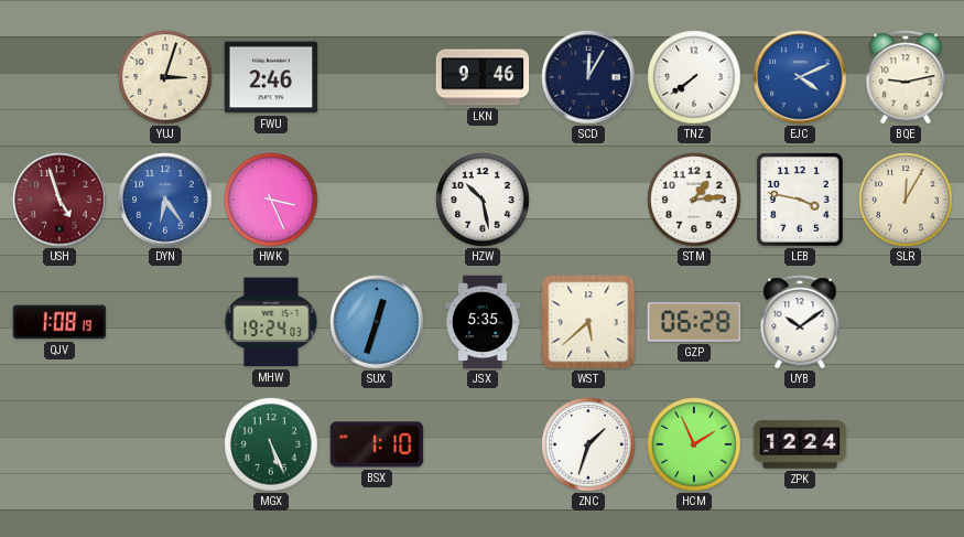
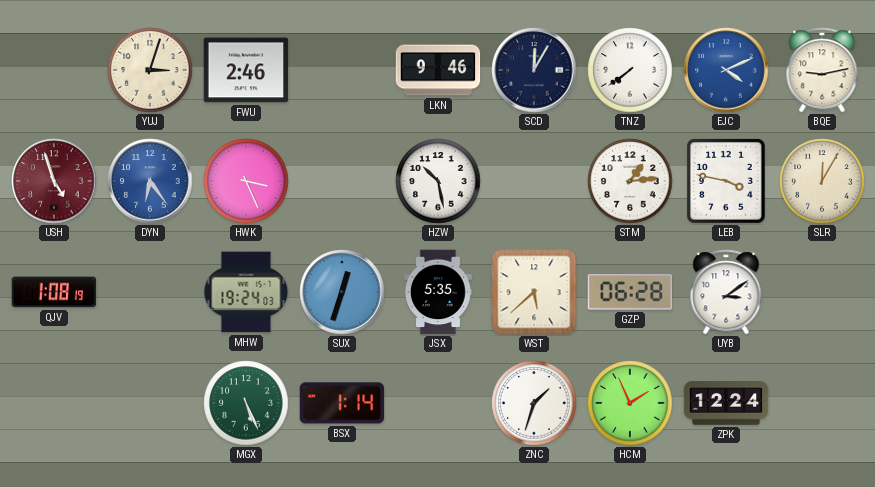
UYB: 10:09 -> 3:09
BSX: 1:10 -> 1:14
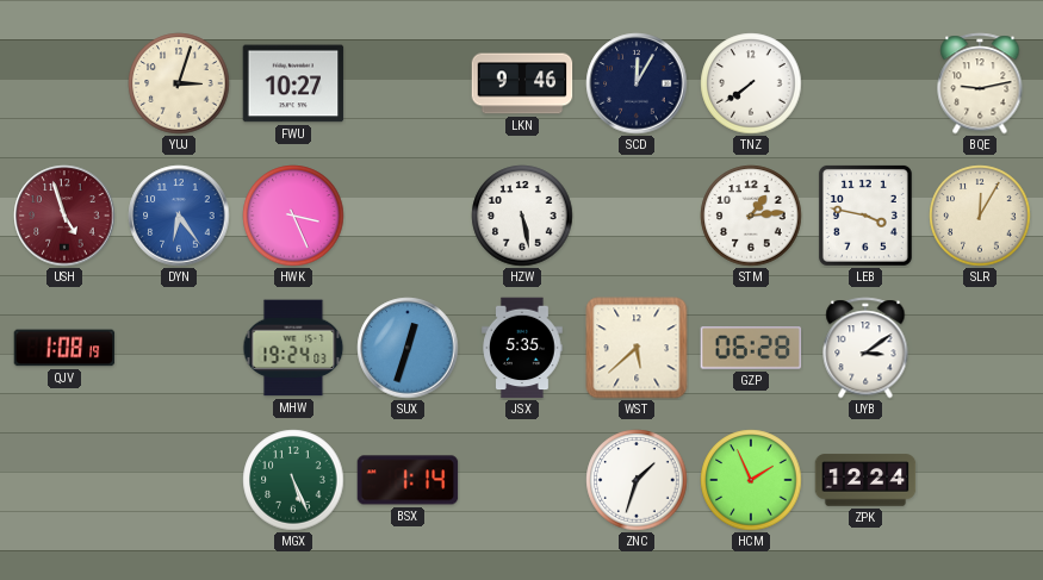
FWU: 2:46 -> 10:27
EJC: 4:11 -> none
HZW: 10:28 -> 5:28
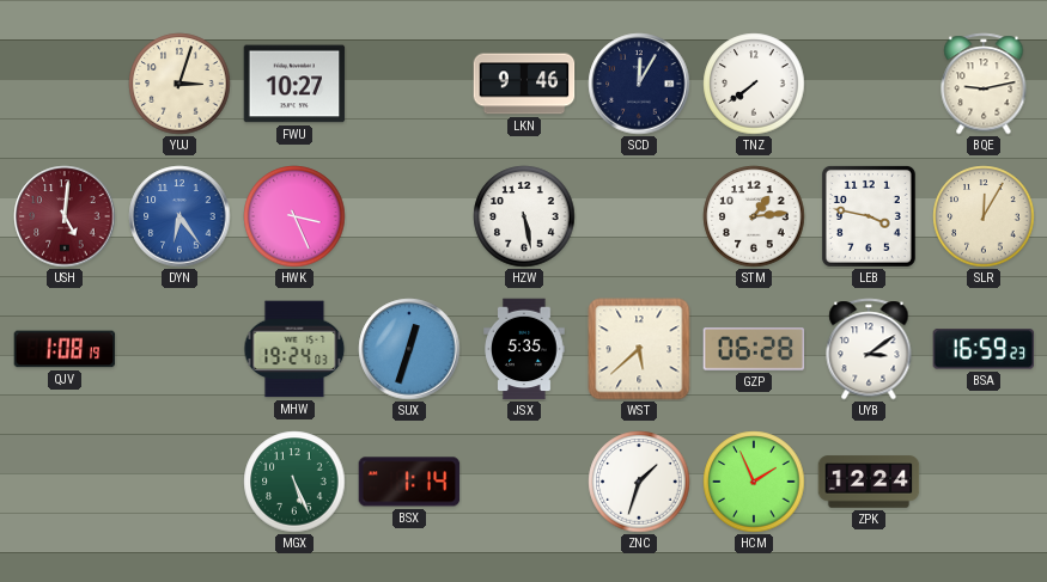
USH: 4:57 -> 5:01
BSA: none -> 16:59
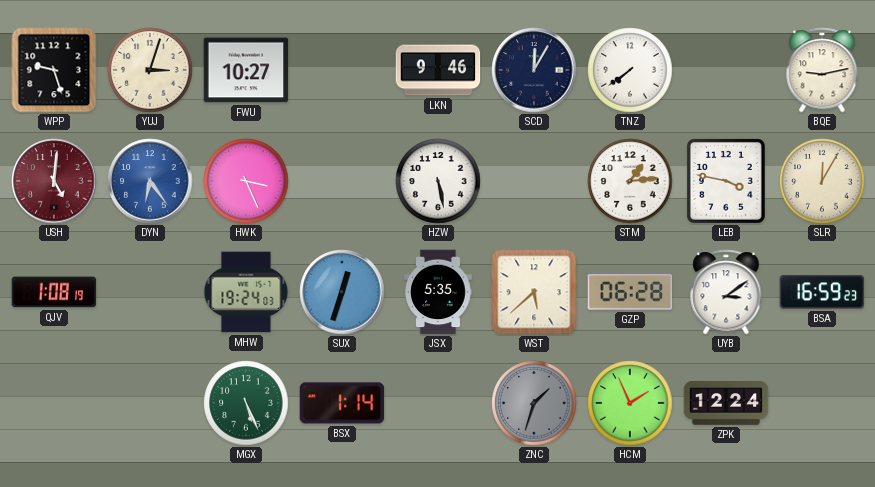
WPP: none -> 9:27
ZNC dial: white -> grey
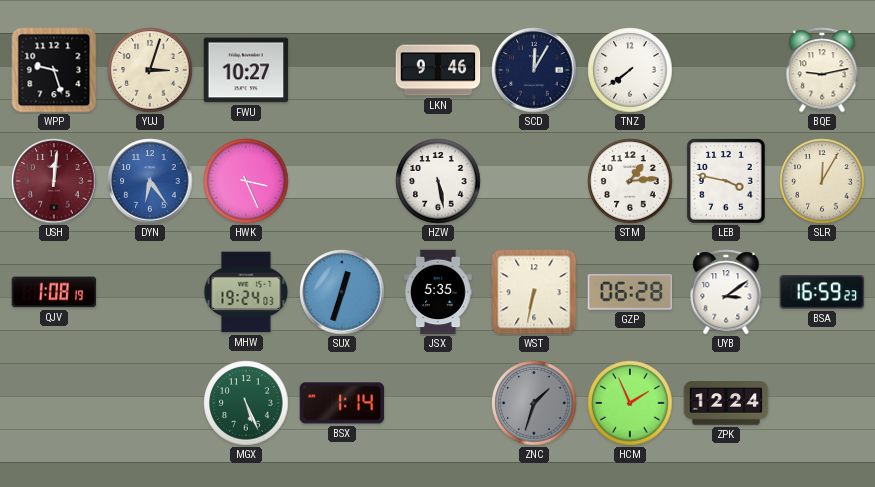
USH: 5:01 -> 12:01
WST: 5:38 -> 6:32
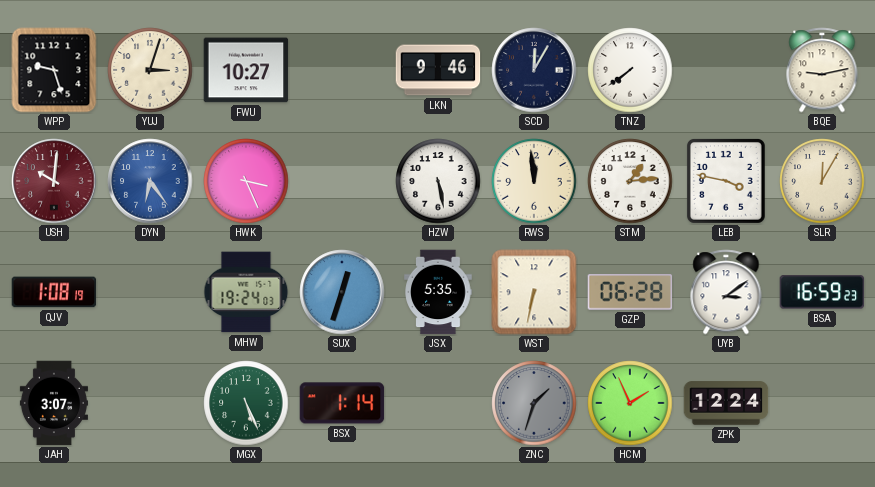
USH: 12:01 -> 10:01
RWS: none -> 11:59
JAH: none -> 3:07
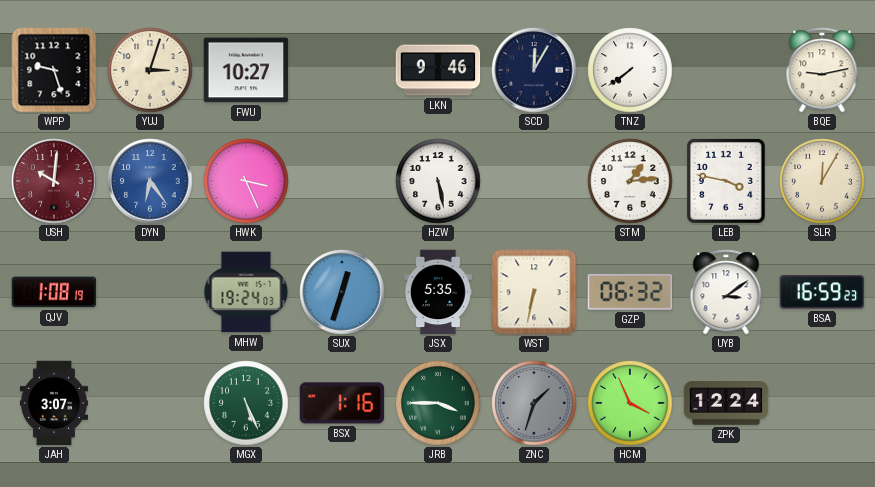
RWS: 11:59 -> none
GZP: 06:28 -> 06:32
BSX: 1:14 -> 1:16
JRB: none -> 3:45
HCM: 1:56 -> 3:56
